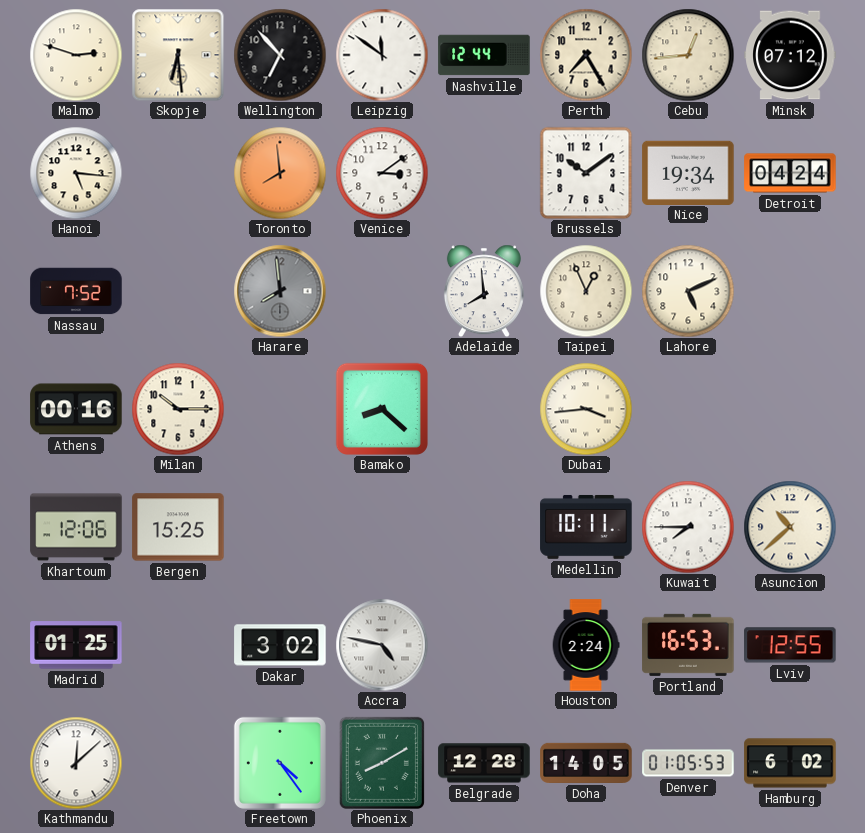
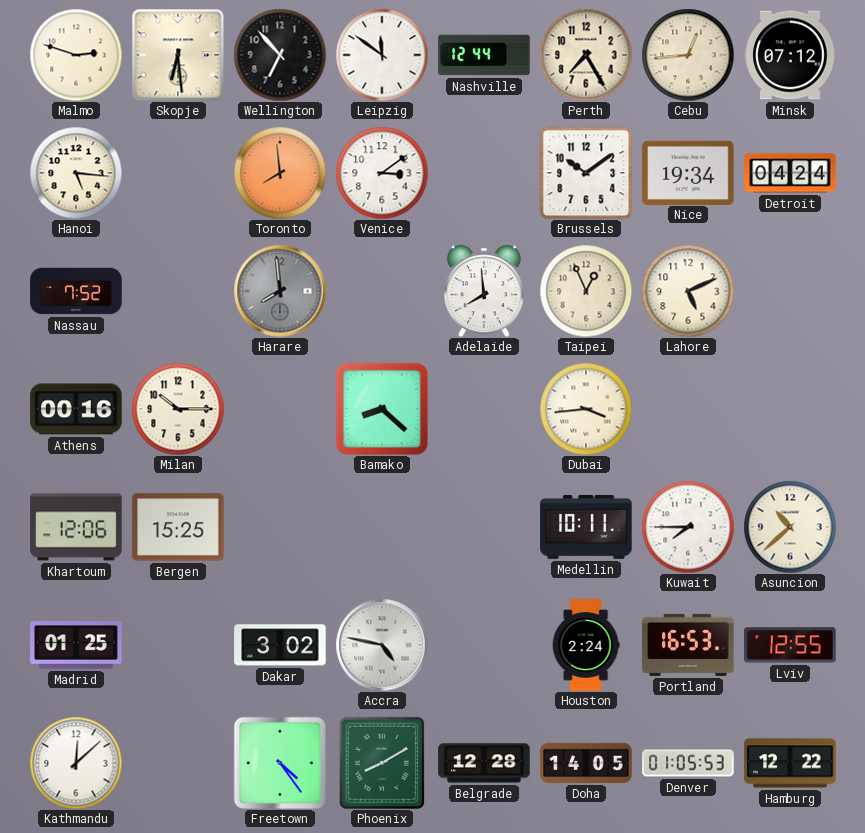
Hamburg: 6:02 -> 12:22
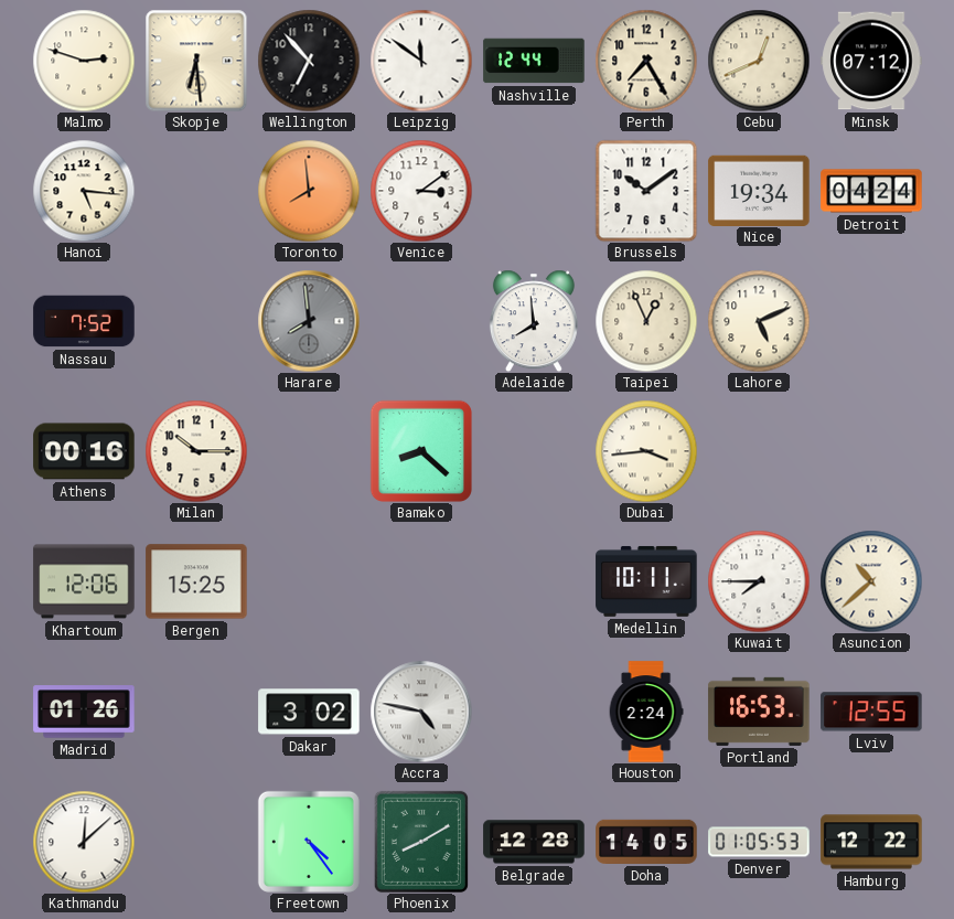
Cebu: 12:44 -> 12:41
Madrid: 01:25 -> 01:26
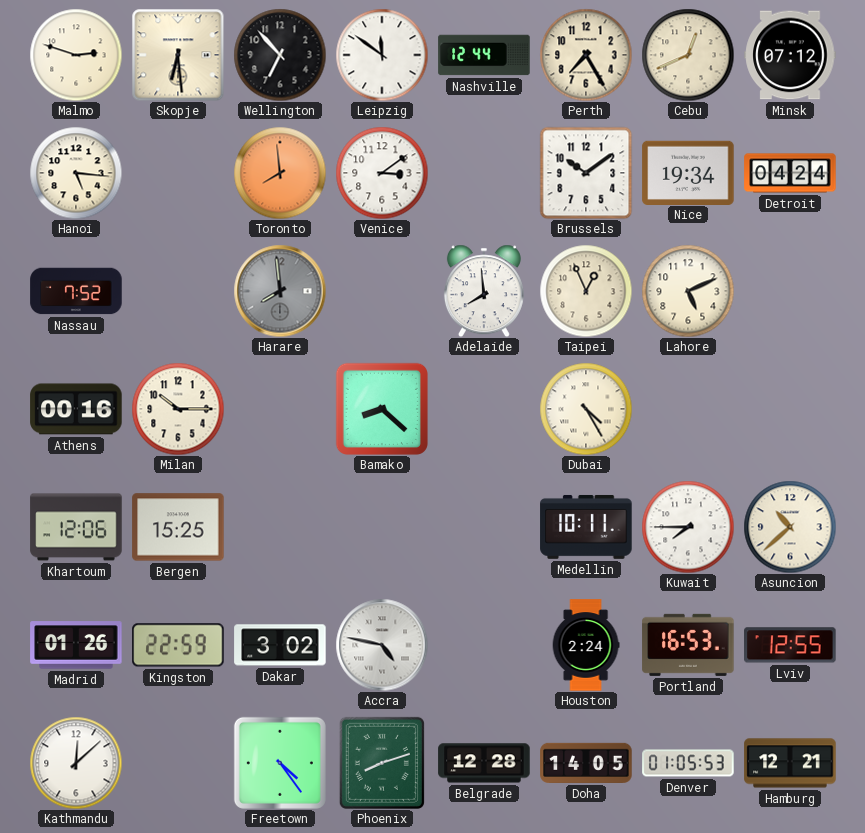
Dubai: 3:44 -> 4:25
Kingston: none -> 22:59
Phoenix: 8:10 -> 8:12
Hamburg: 12:22 -> 12:21
